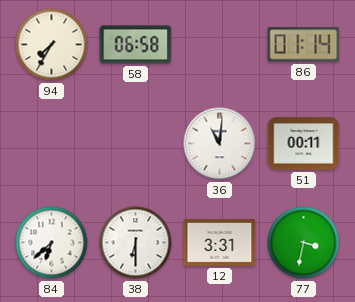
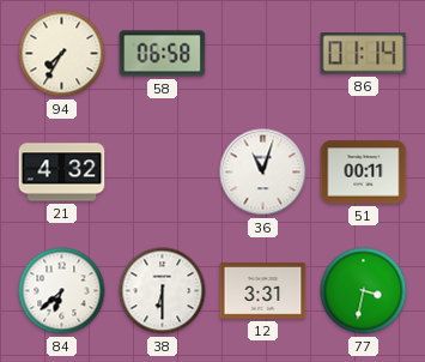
21: none -> 4:32
36: 11:01 -> 11:03
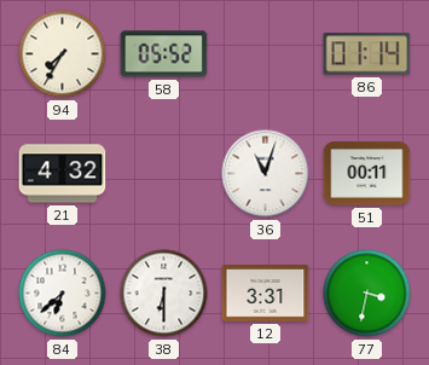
58: 06:58 -> 05:52
